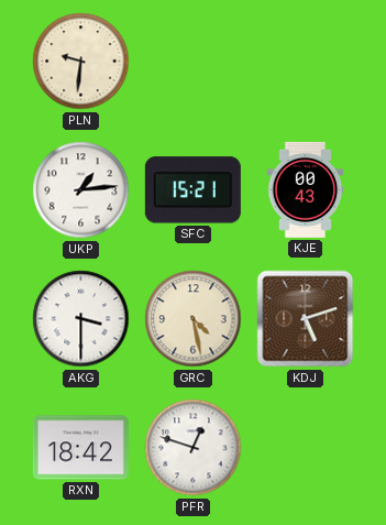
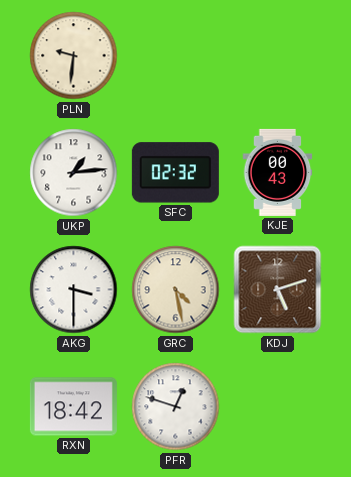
SFC: 15:21 -> 02:32
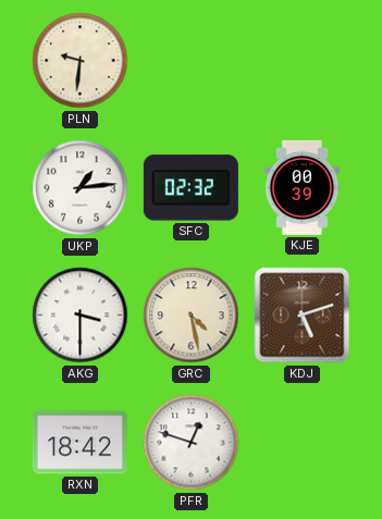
KJE: 00:43 -> 00:39
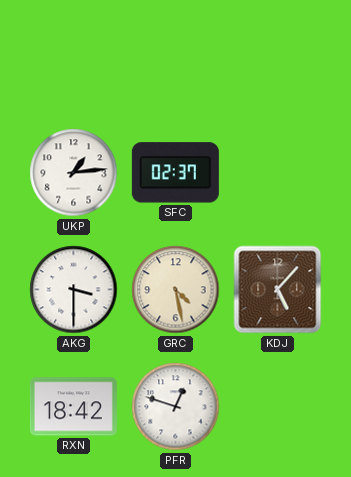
PLN: 9:31 -> none
SFC: 02:32 -> 02:37
KJE: 00:39 -> none
KDJ: 5:12 -> 5:07
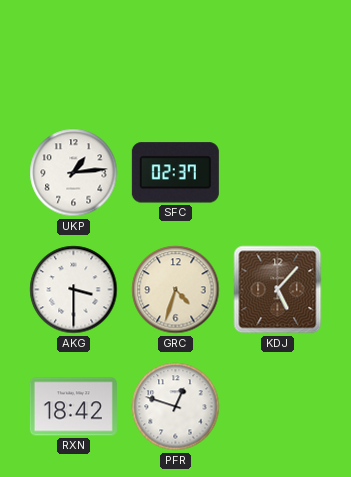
GRC: 4:28 -> 4:33
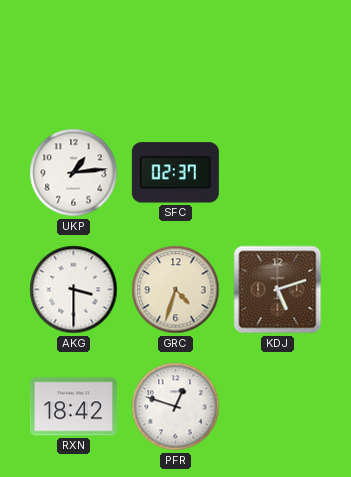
KDJ: 5:07 -> 5:12
